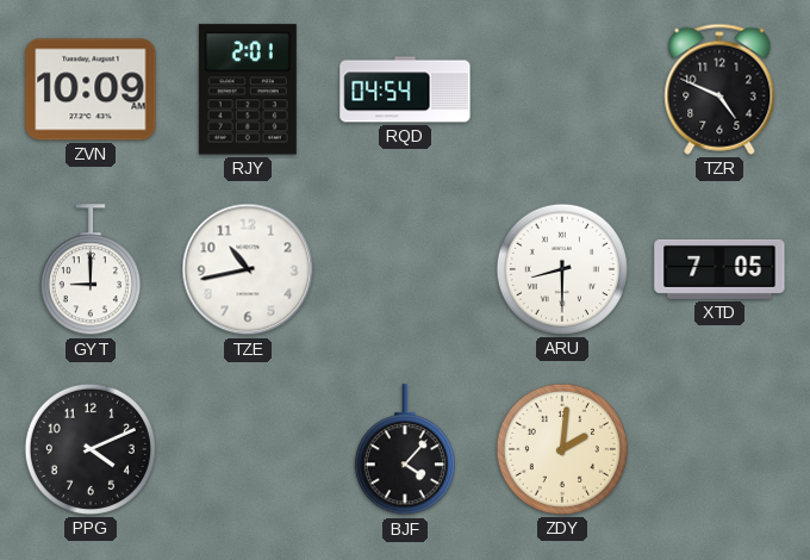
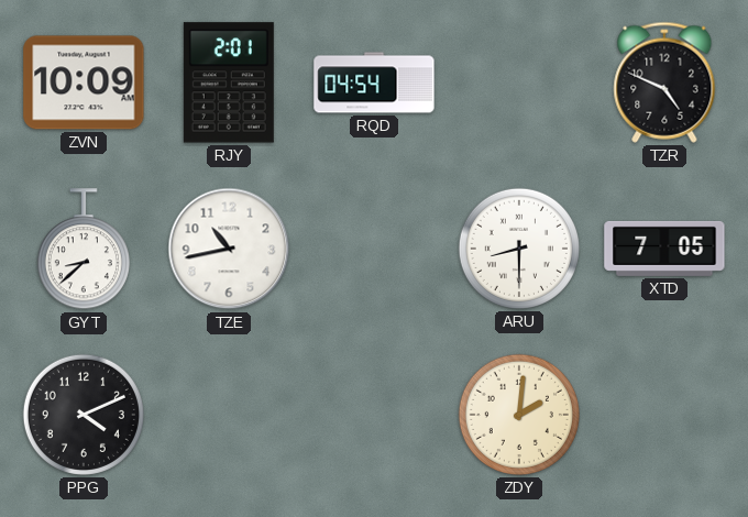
GYT: 9:00 -> 8:38
BJF: 4:07 -> none
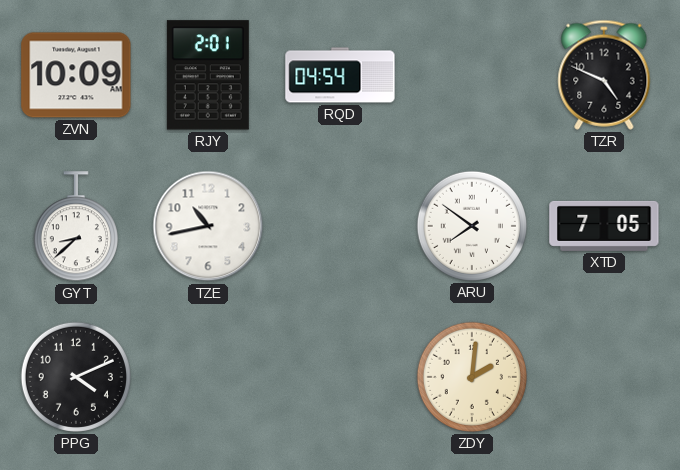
ARU: 8:30 -> 7:51
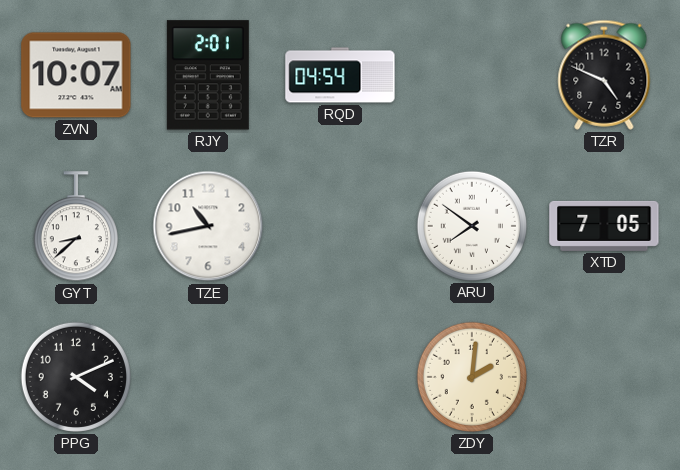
ZVN: 10:09 -> 10:07
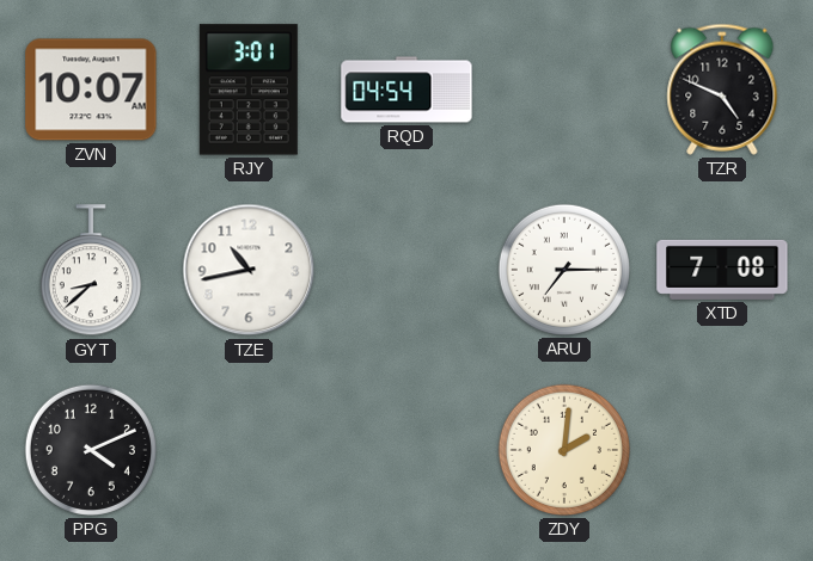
RJY: 2:01 -> 3:01
ARU: 7:51 -> 7:15
XTD: 7:05 -> 7:08
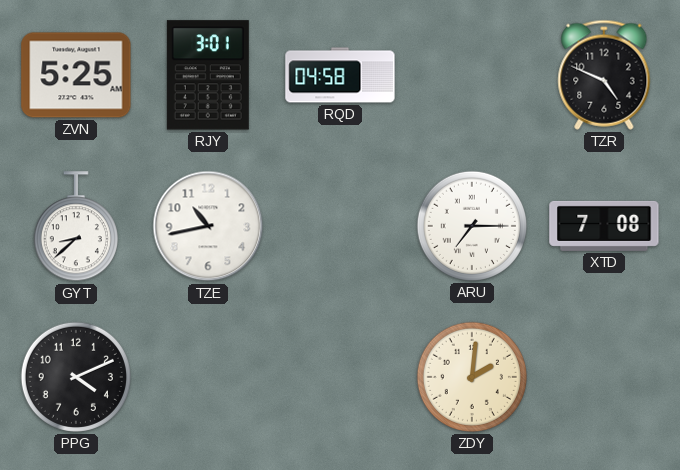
ZVN: 10:07 -> 5:25
RQD: 04:54 -> 04:58
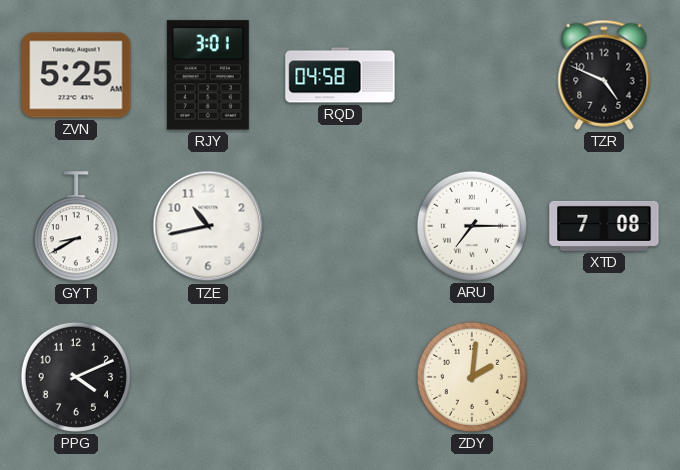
GYT: 8:38 -> 8:40
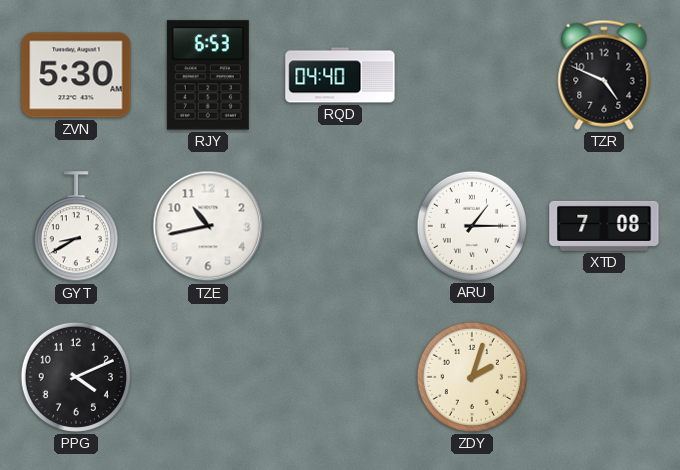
ZVN: 5:25 -> 5:30
RJY: 3:01 -> 6:53
RQD: 04:58 -> 04:40
ARU: 7:15 -> 1:15
ZDY: 2:01 -> 2:03
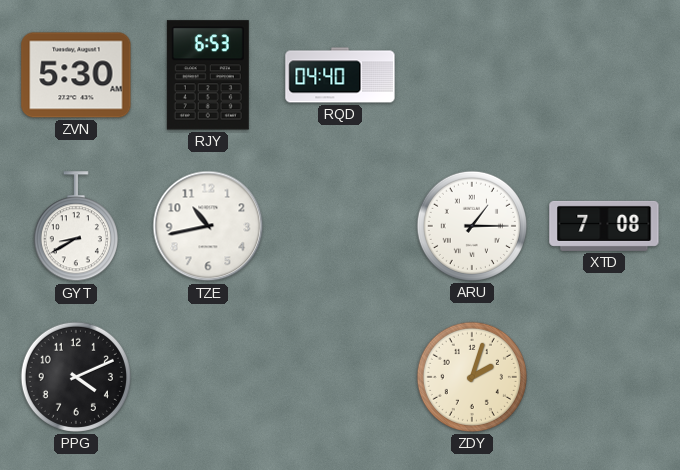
TZR: 4:49 -> none
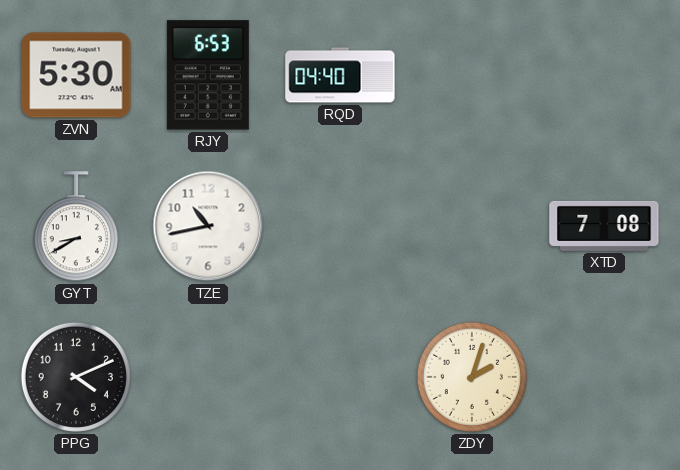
ARU: 1:15 -> none
